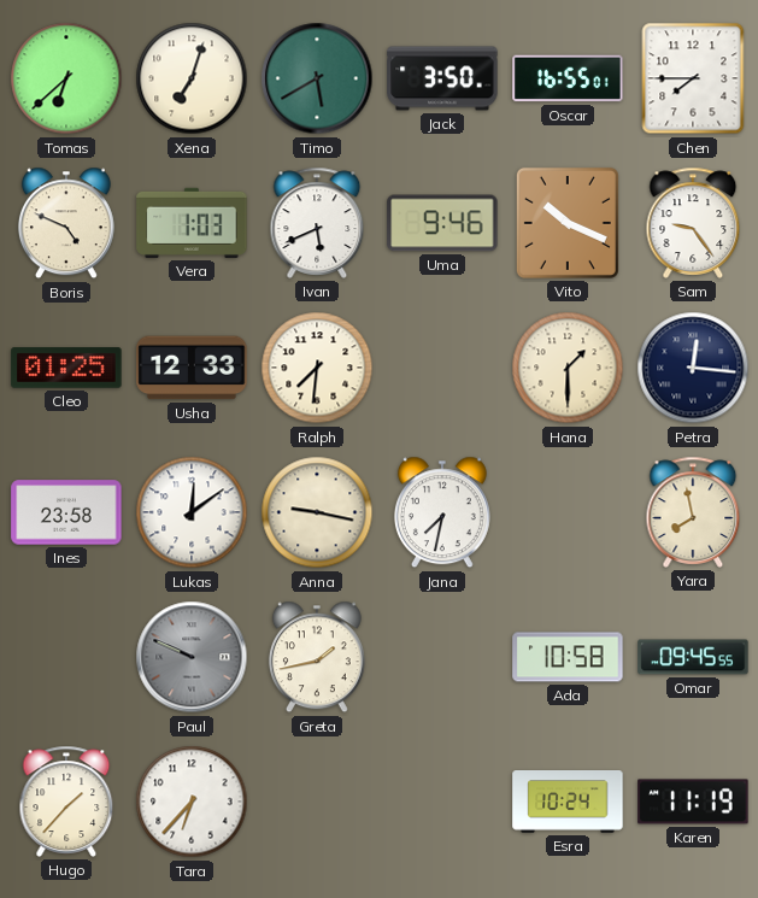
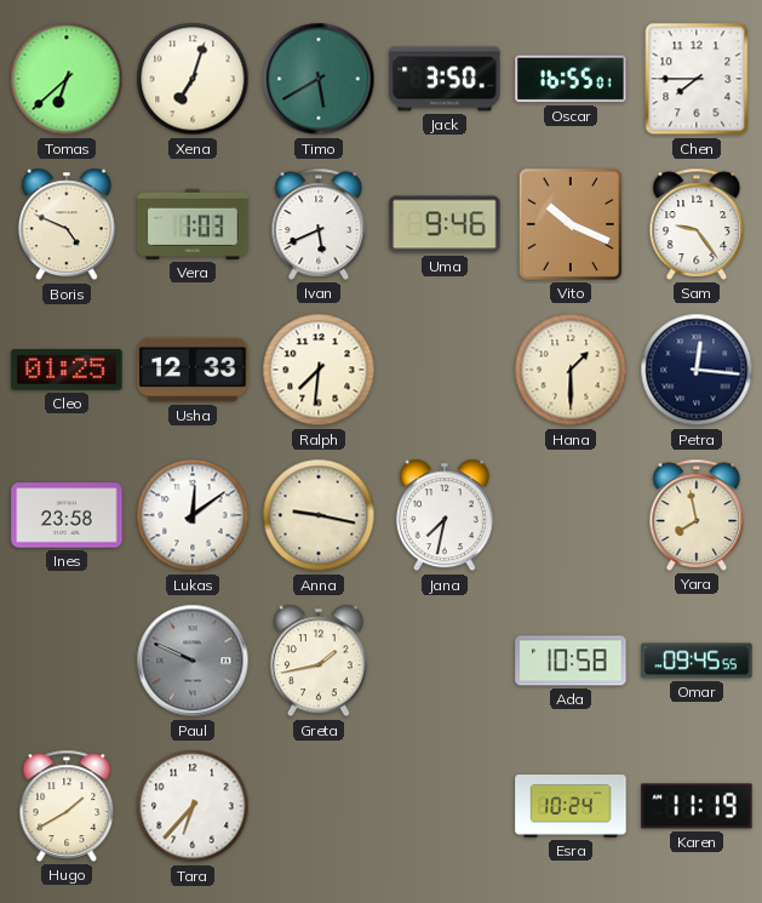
Hugo: 1:37 -> 1:40
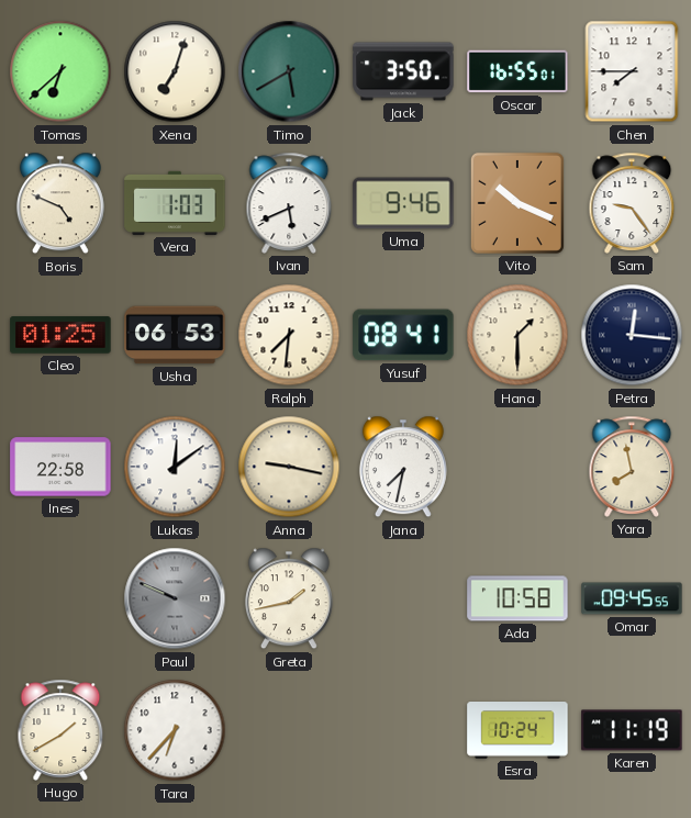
Usha: 12:33 -> 06:53
Yusuf: none -> 08:41
Ines: 23:58 -> 22:58
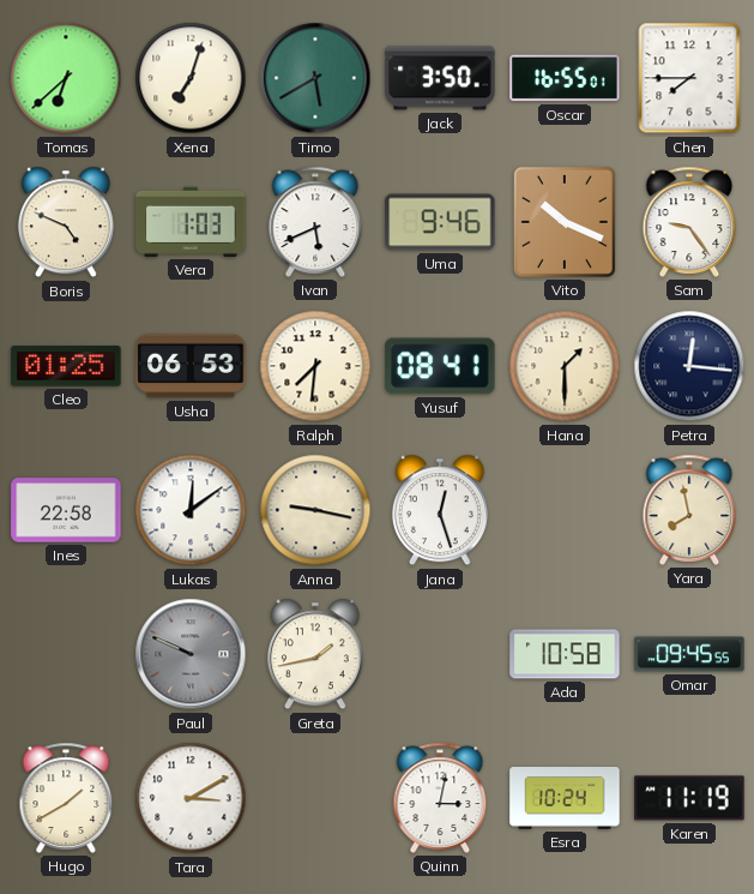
Jana: 7:32 -> 12:27
Tara: 6:37 -> 3:10
Quinn: none -> 3:02
